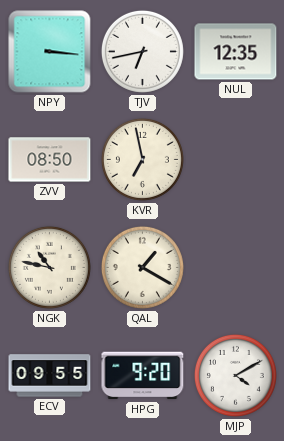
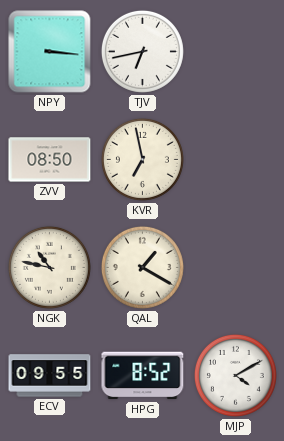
NUL: 12:35 -> none
HPG: 9:20 -> 8:52
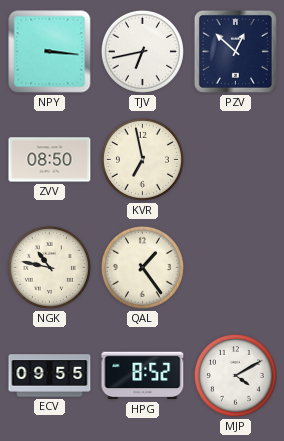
PZV: none -> 12:52
QAL: 1:20 -> 1:24
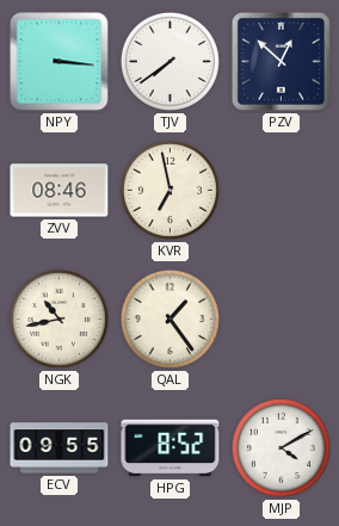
TJV: 6:43 -> 7:39
ZVV: 08:50 -> 08:46
NGK: 10:47 -> 10:43
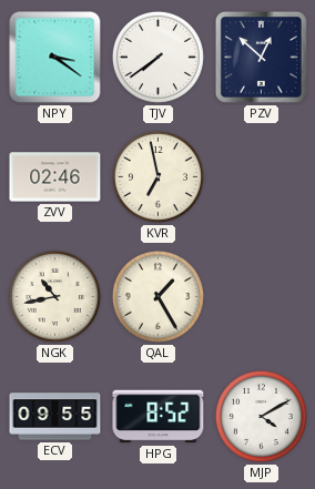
NPY: 3:16 -> 3:21
ZVV: 08:46 -> 02:46
QAL: 1:24 -> 1:25
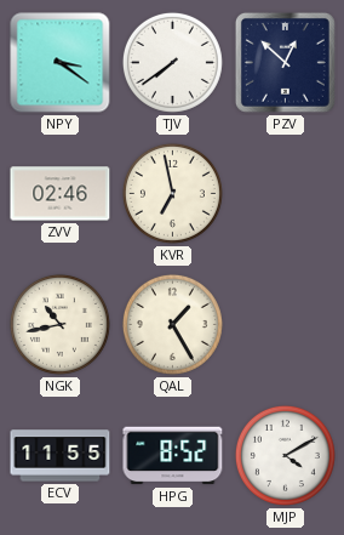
ECV: 09:55 -> 11:55
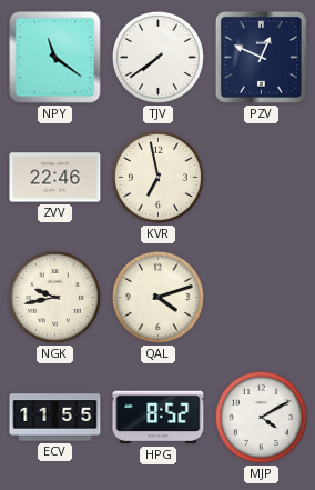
NPY: 3:21 -> 11:21
PZV: 12:52 -> 12:49
ZVV: 02:46 -> 22:46
NGK: 10:43 -> 9:43
QAL: 1:25 -> 4:12
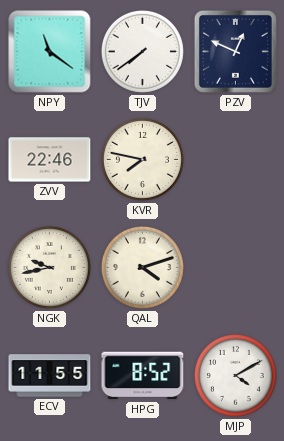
KVR: 6:58 -> 7:47
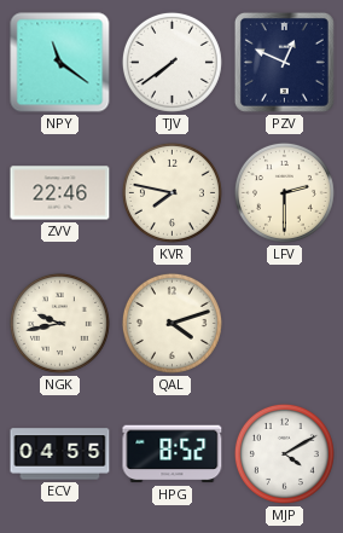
LFV: none -> 2:30
ECV: 11:55 -> 04:55
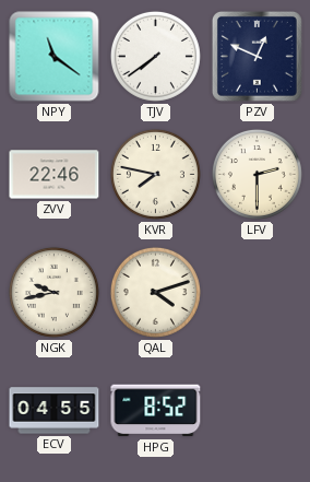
MJP: 4:10 -> none
